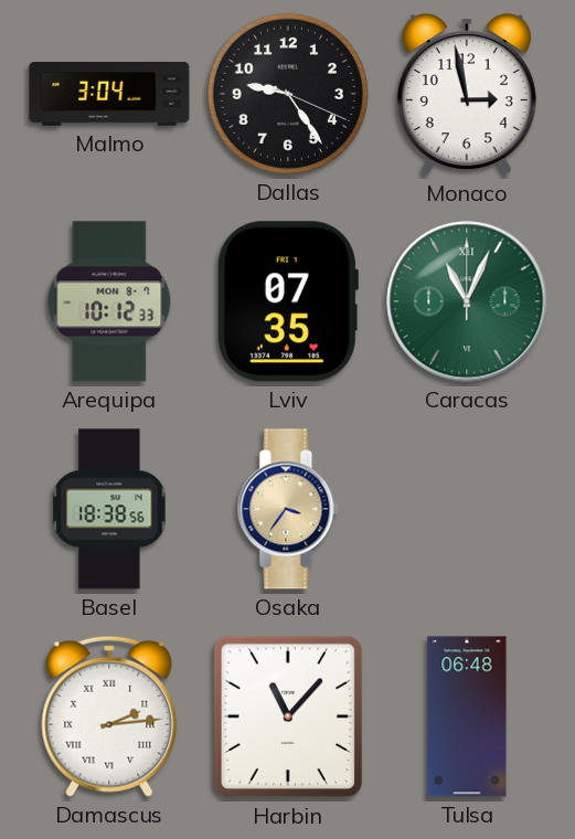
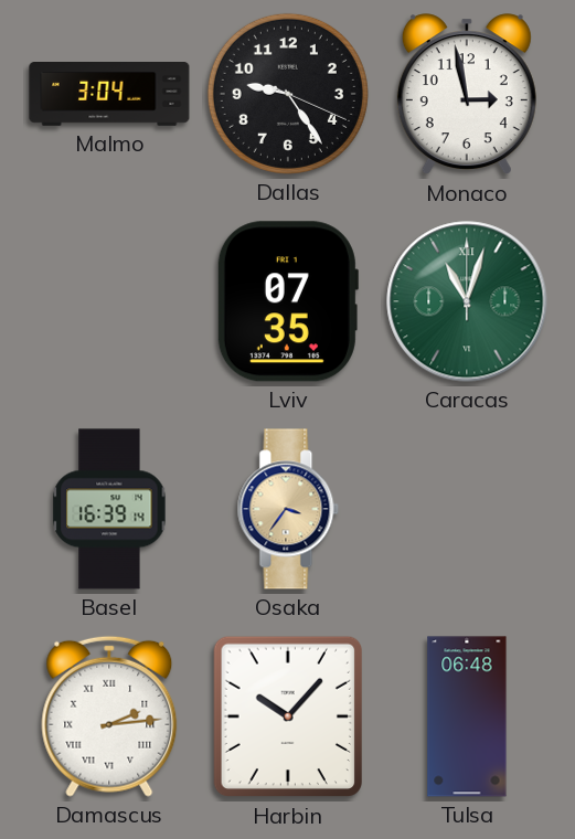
Arequipa: 10:12 -> none
Caracas: 11:04 -> 11:03
Basel: 18:38 -> 16:39
Harbin: 11:07 -> 10:07
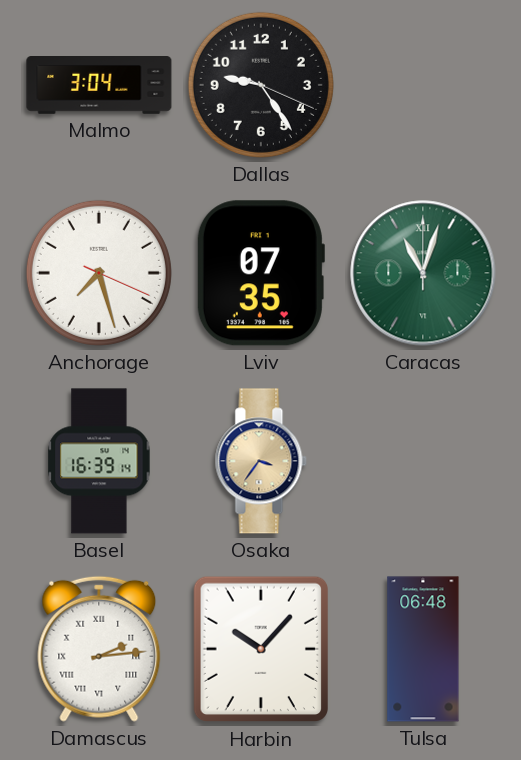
Monaco: 2:58 -> none
Anchorage: none -> 7:27
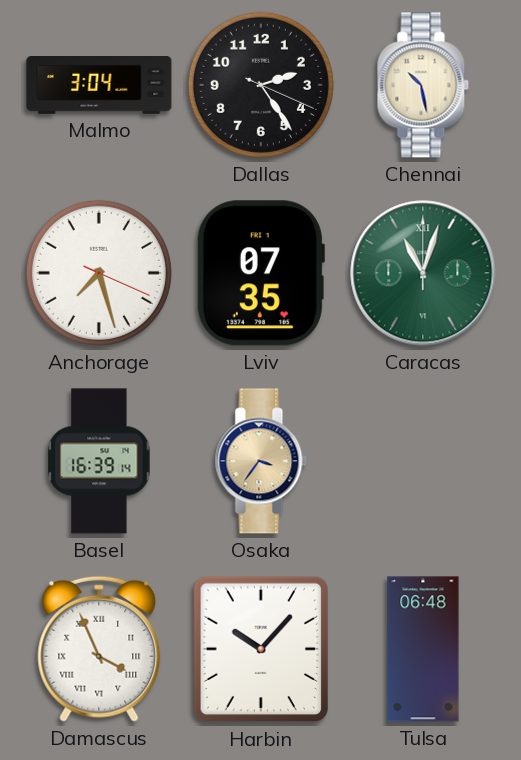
Dallas: 9:24 -> 2:24
Chennai: none -> 10:28
Damascus: 2:14 -> 3:56
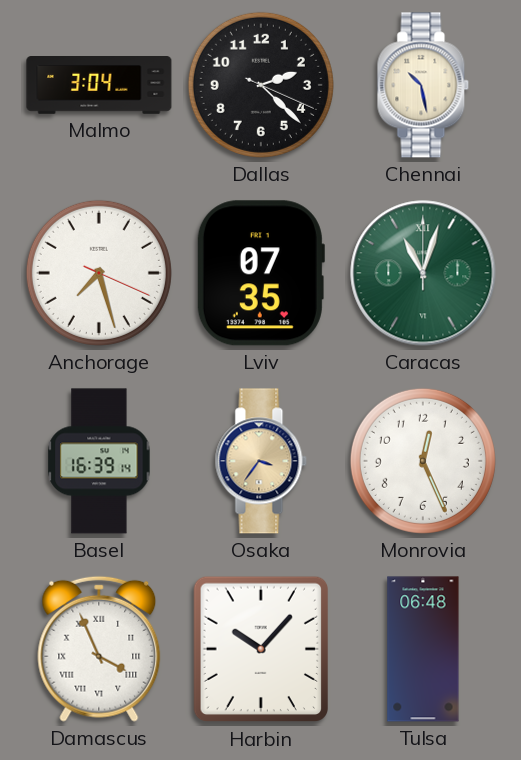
Dallas: 2:24 -> 2:22
Monrovia: none -> 12:26
